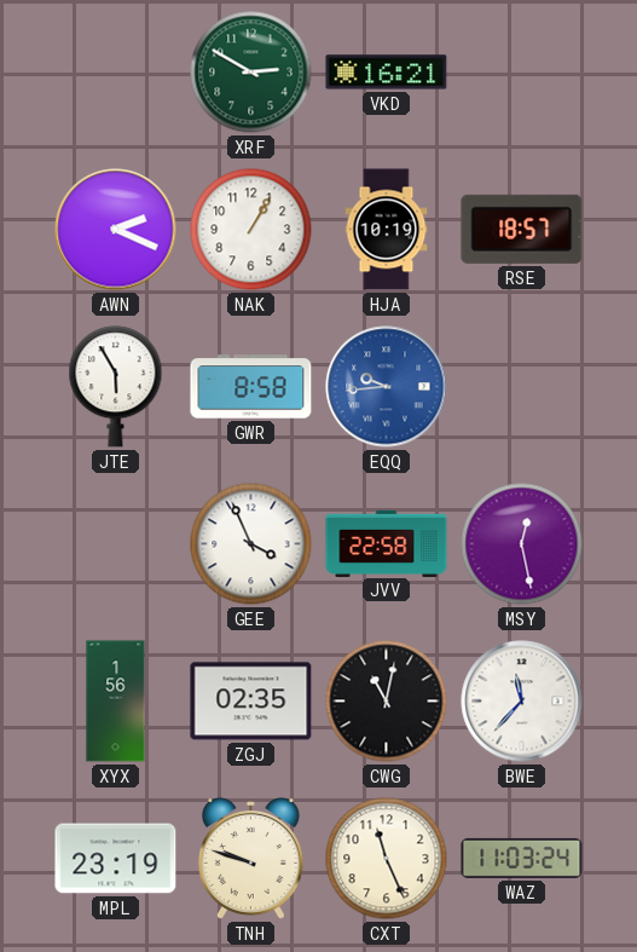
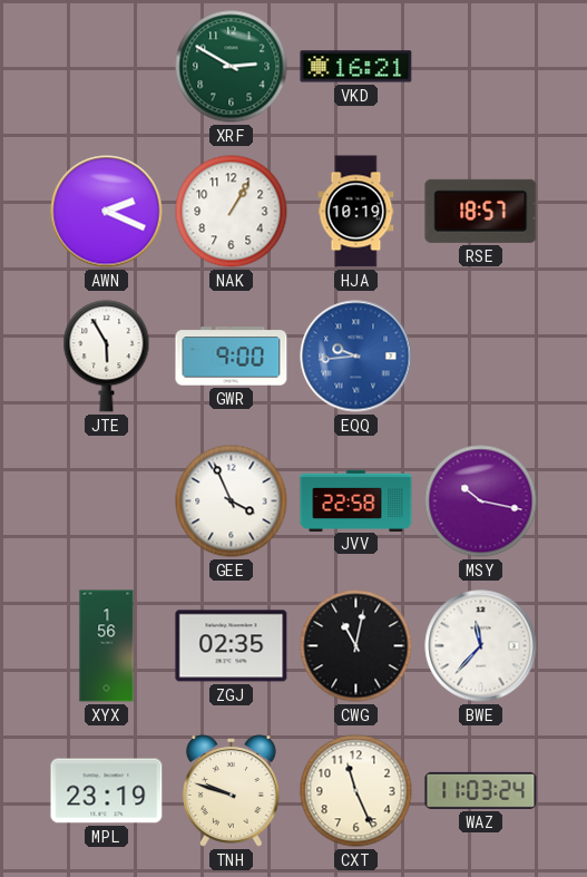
GWR: 8:58 -> 9:00
MSY: 12:28 -> 10:17
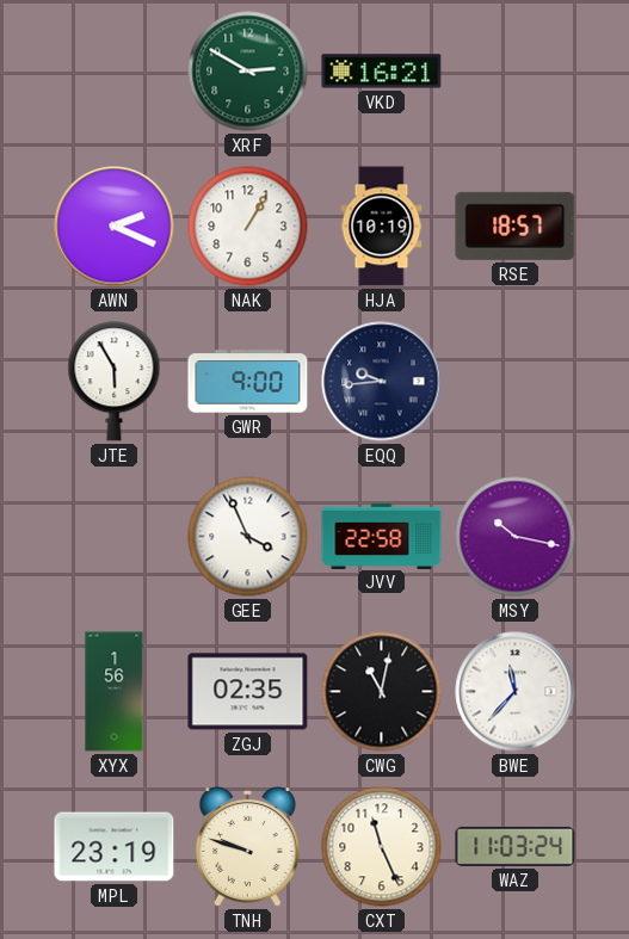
EQQ dial: blue -> navy
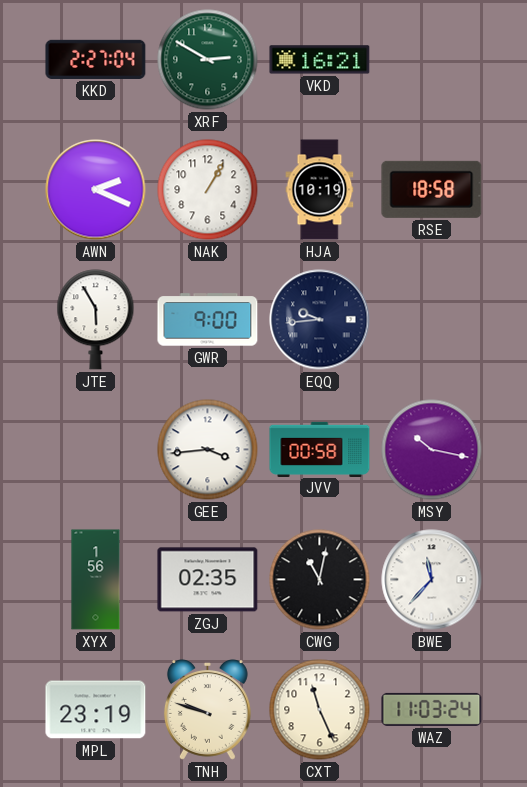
KKD: none -> 2:27
RSE: 18:57 -> 18:58
GEE: 3:56 -> 3:44
JVV: 22:58 -> 00:58
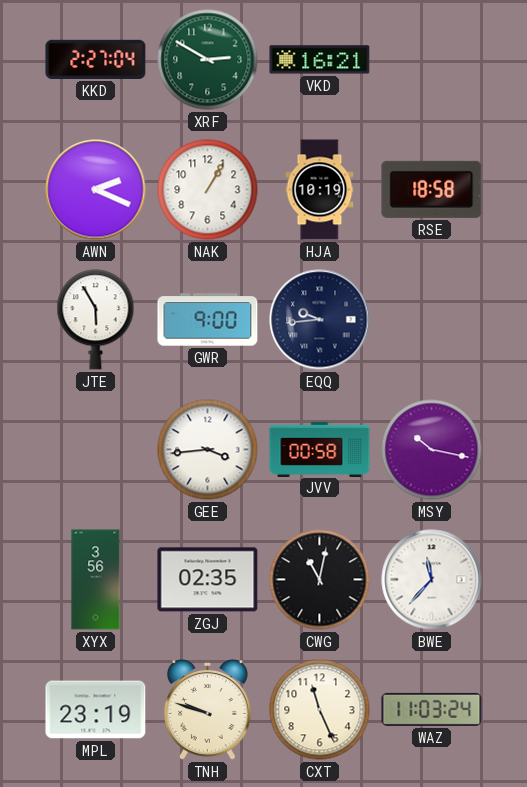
XYX: 1:56 -> 3:56
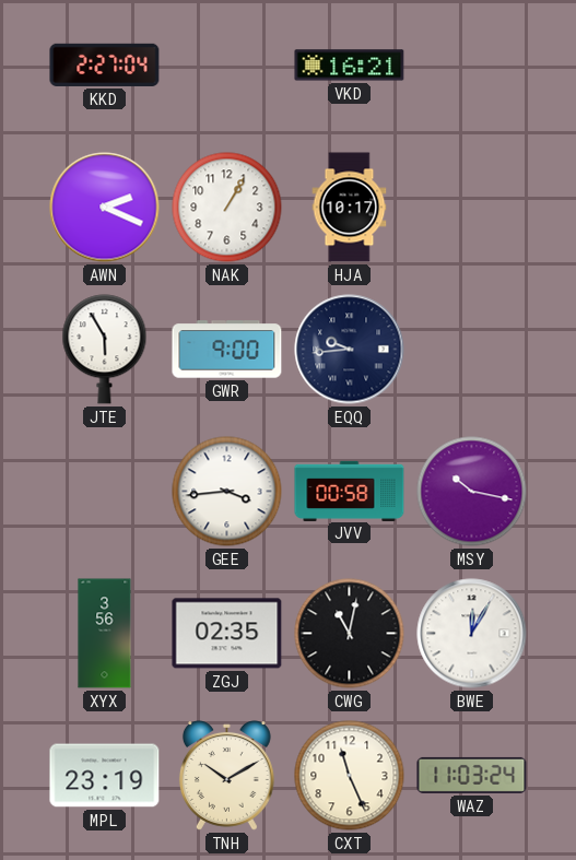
XRF: 2:50 -> none
HJA: 10:19 -> 10:17
RSE: 18:58 -> none
BWE: 11:37 -> 12:05
TNH: 9:48 -> 10:10
